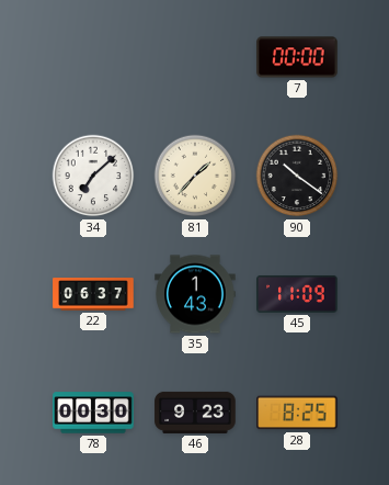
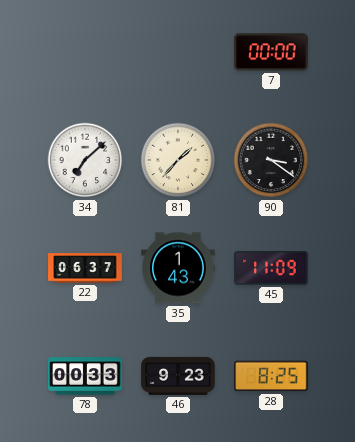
90: 10:21 -> 3:21
78: 00:30 -> 00:33
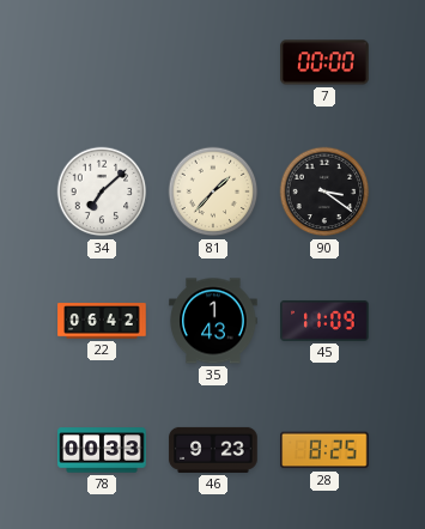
22: 06:37 -> 06:42
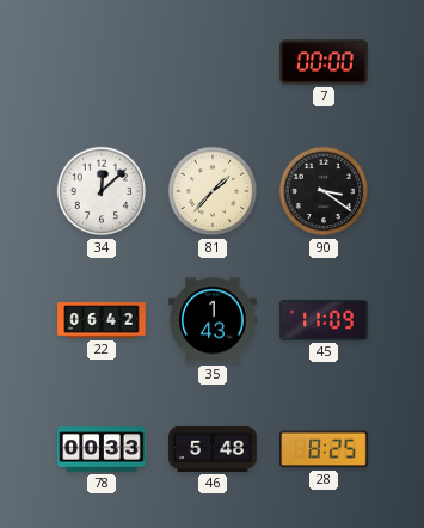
34: 7:08 -> 12:08
46: 9:23 -> 5:48
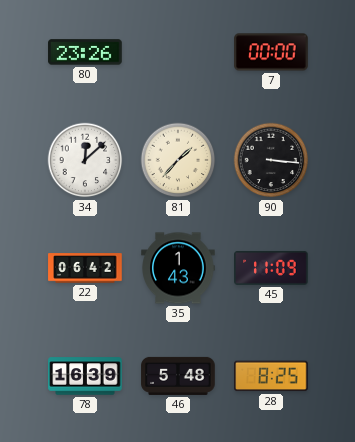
80: none -> 23:26
90: 3:21 -> 3:16
78: 00:33 -> 16:39
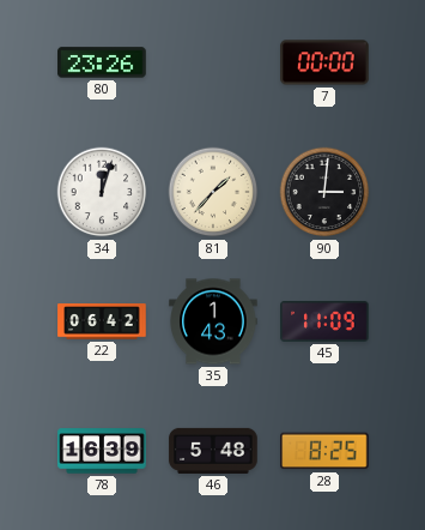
34: 12:08 -> 12:03
90: 3:16 -> 3:01
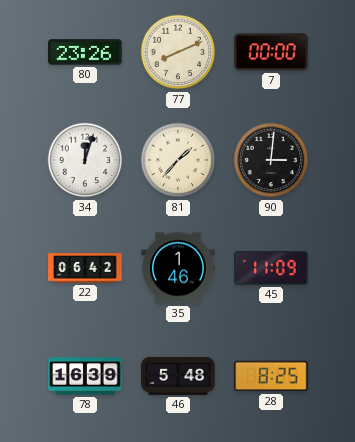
77: none -> 8:11
35: 1:43 -> 1:46
